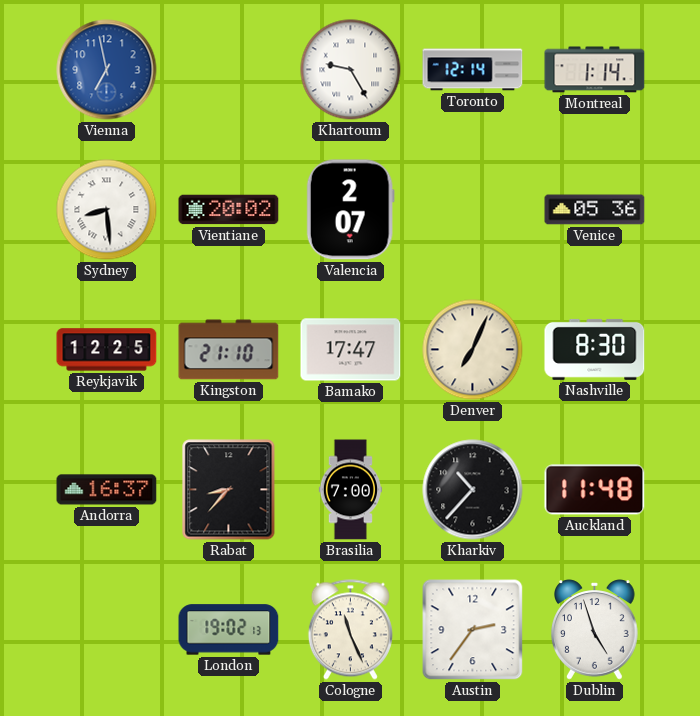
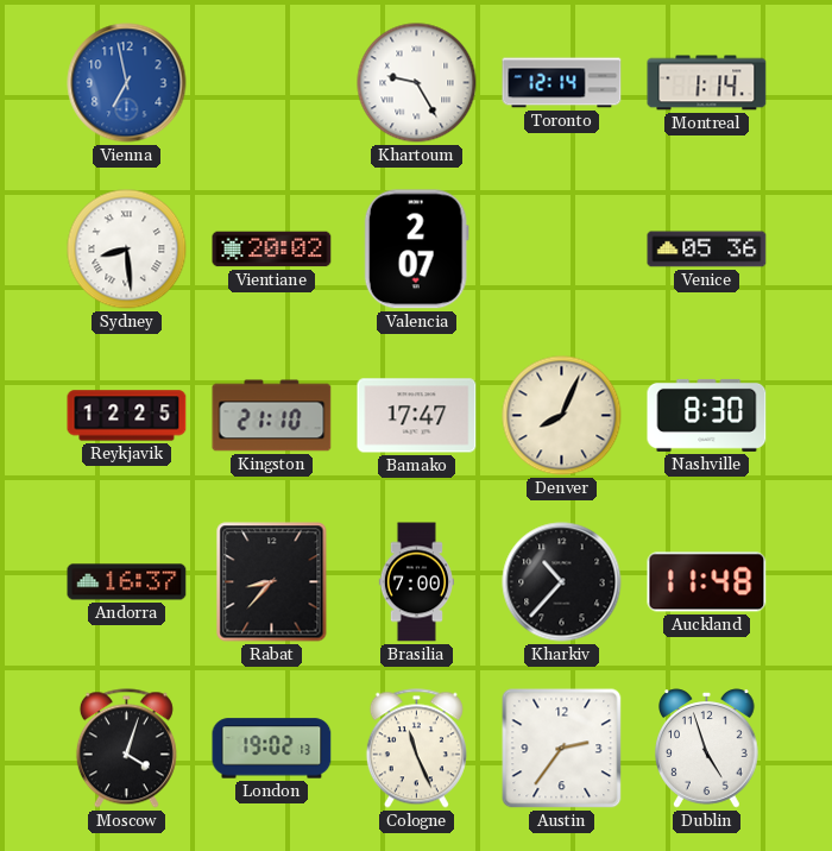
Denver: 7:04 -> 8:04
Moscow: none -> 4:03
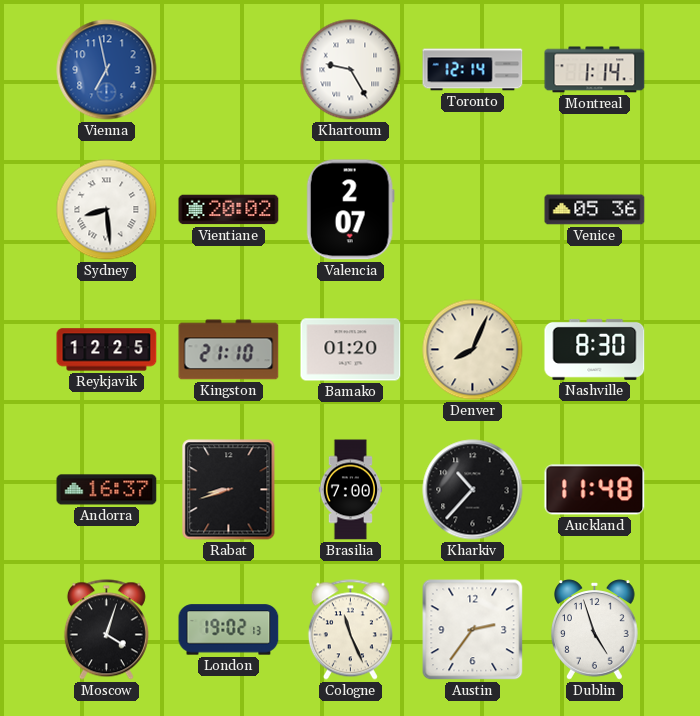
Bamako: 17:47 -> 01:20
Rabat: 8:37 -> 8:42
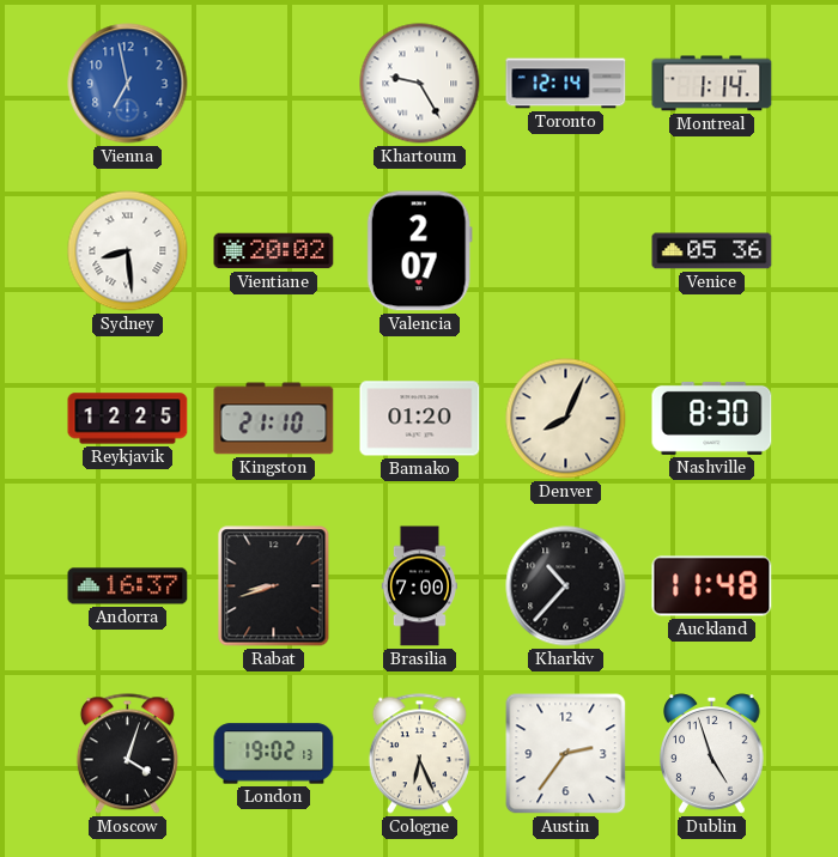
Cologne: 11:26 -> 6:26
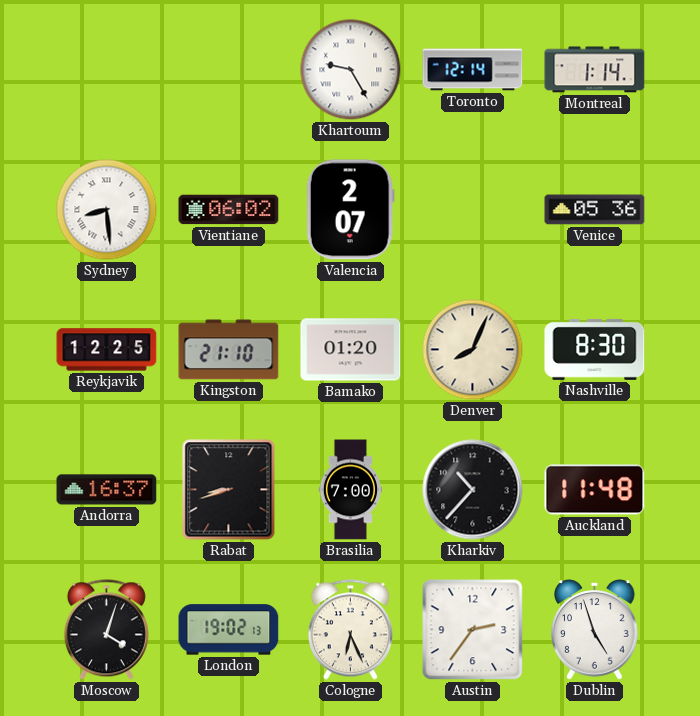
Vienna: 6:58 -> none
Vientiane: 20:02 -> 06:02
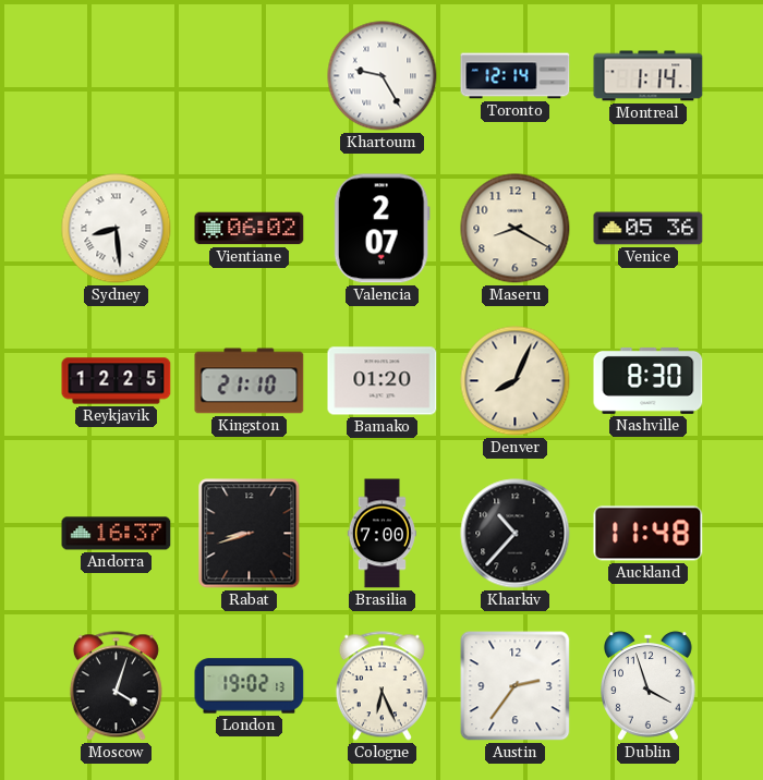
Maseru: none -> 8:20
Dublin: 4:57 -> 3:57
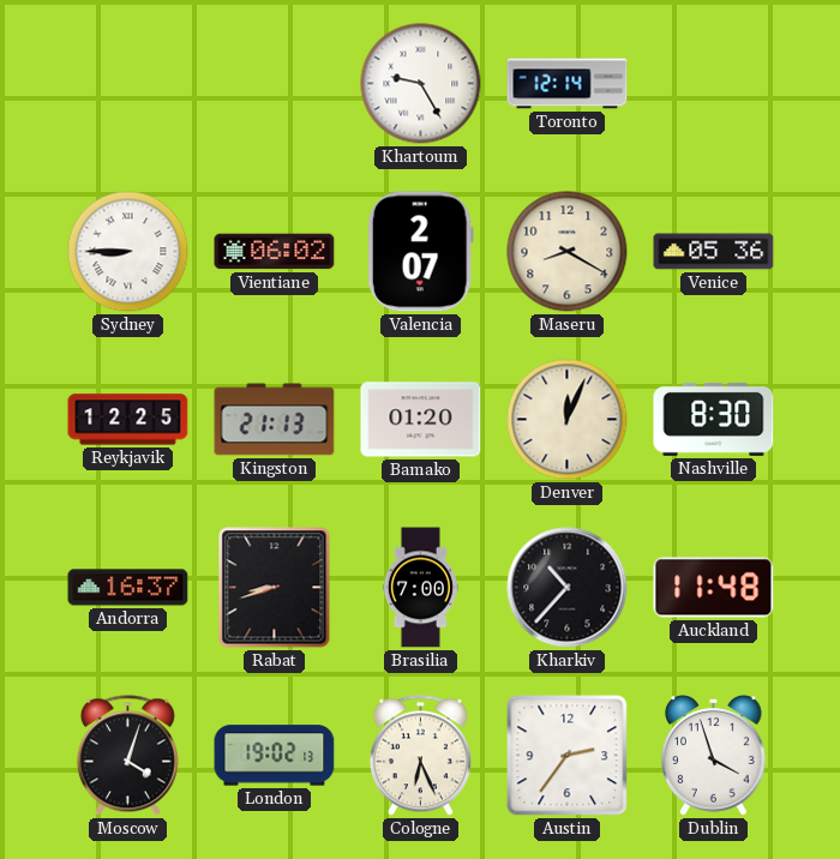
Montreal: 1:14 -> none
Sydney: 8:29 -> 8:45
Kingston: 21:10 -> 21:13
Denver: 8:04 -> 12:04
